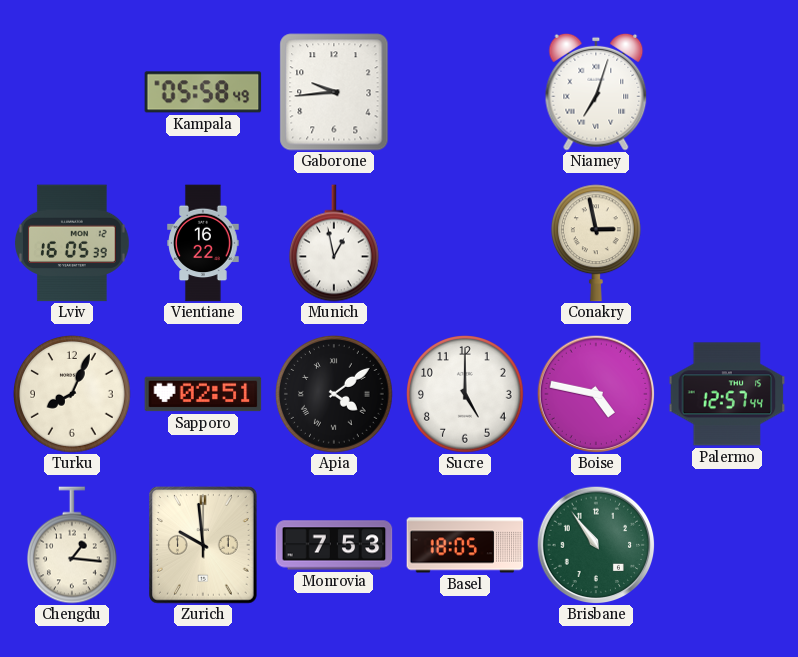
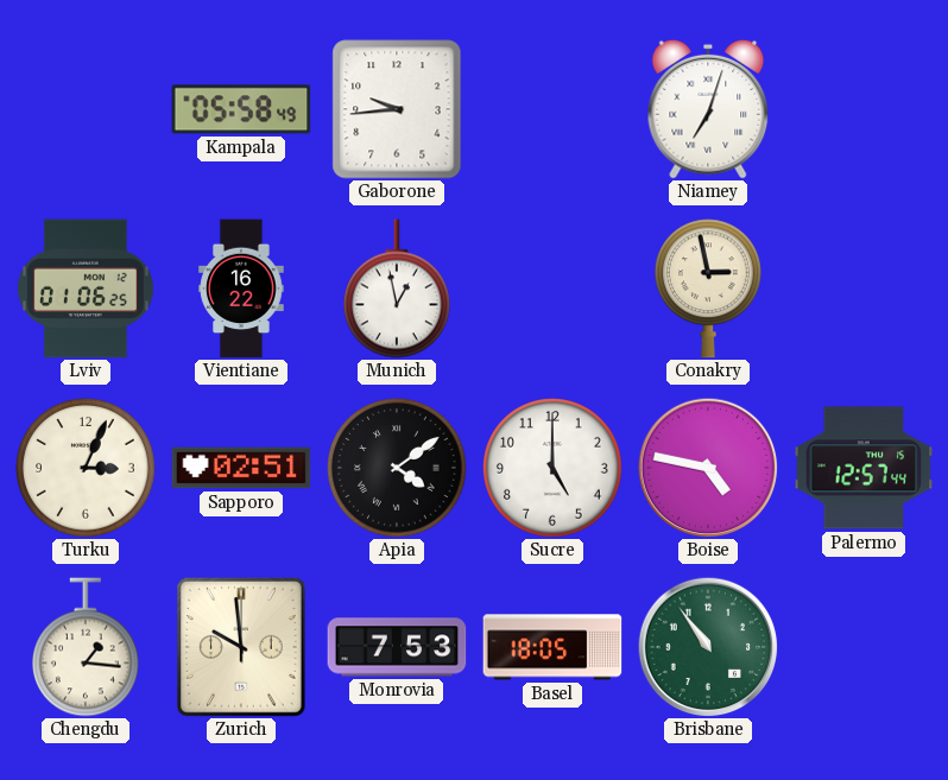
Lviv: 16:05 -> 01:06
Turku: 8:04 -> 3:04
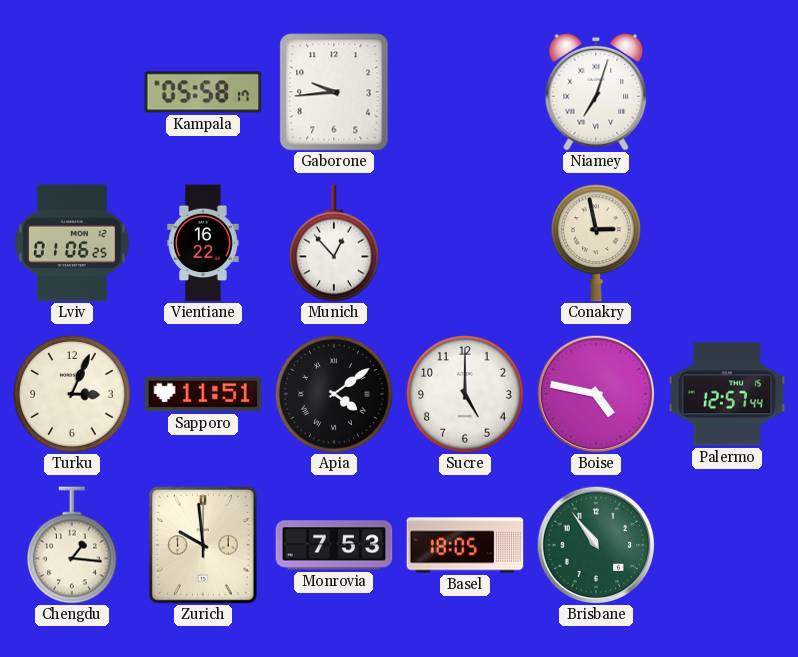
Kampala: 05:58:49 -> 05:58:17
Munich: 12:58 -> 12:53
Sapporo: 02:51 -> 11:51
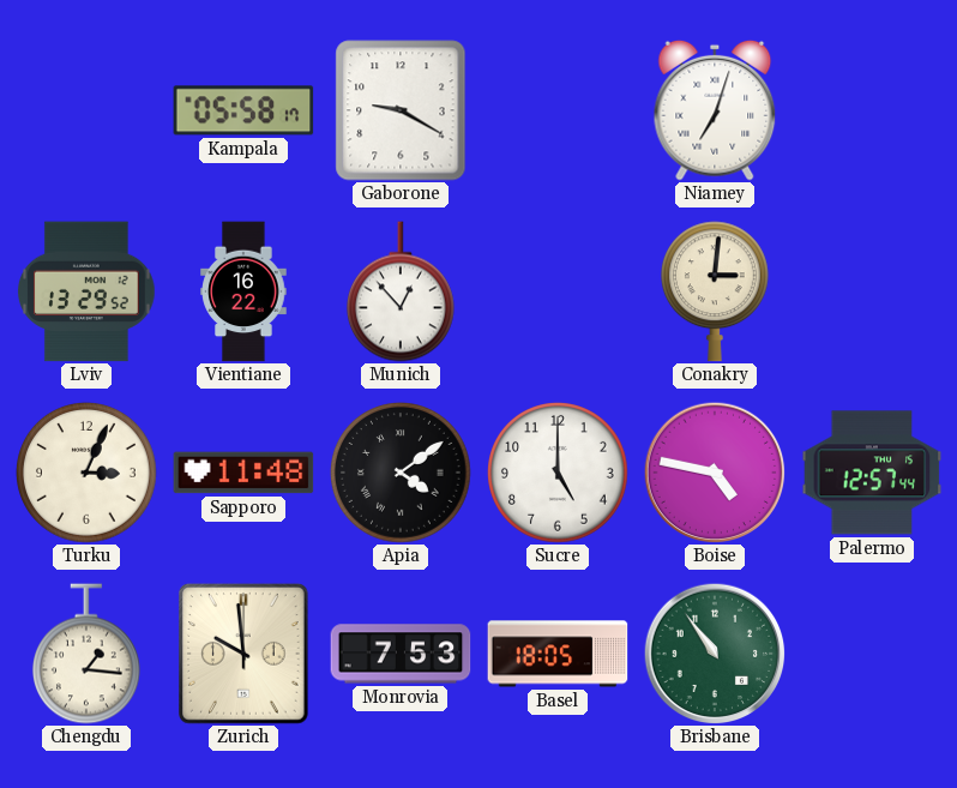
Gaborone: 9:44 -> 9:20
Lviv: 01:06 -> 13:29
Conakry: 2:58 -> 3:01
Sapporo: 11:51 -> 11:48
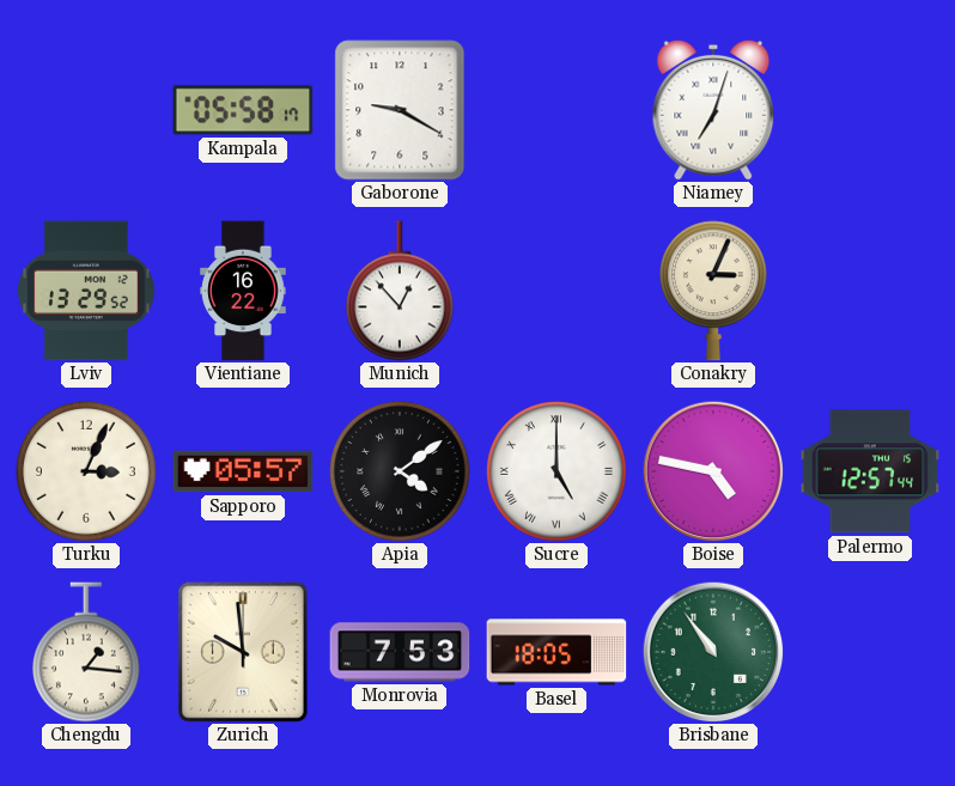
Conakry: 3:01 -> 3:04
Sapporo: 11:48 -> 05:57
Sucre numerals: Arabic -> Roman
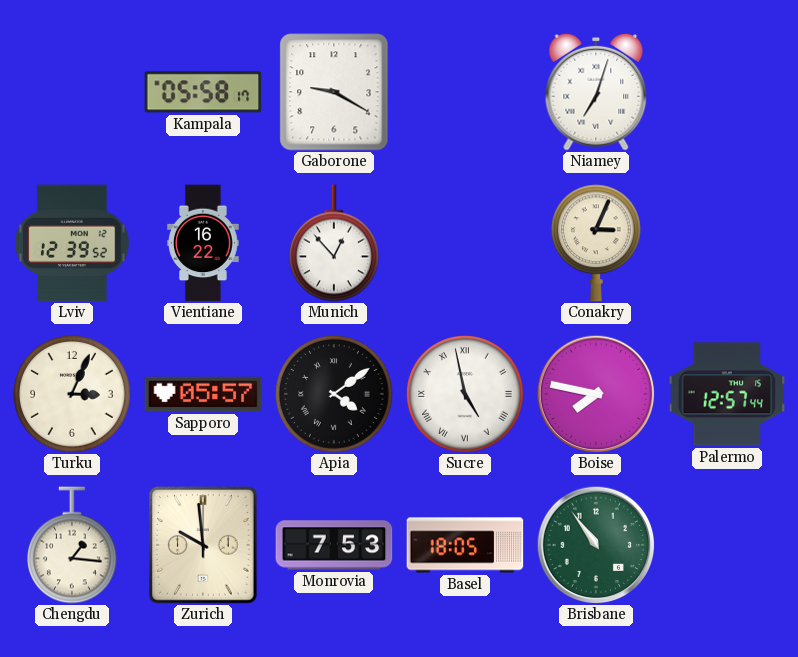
Lviv: 13:29 -> 12:39
Sucre: 5:00 -> 4:58
Boise: 4:47 -> 7:47
